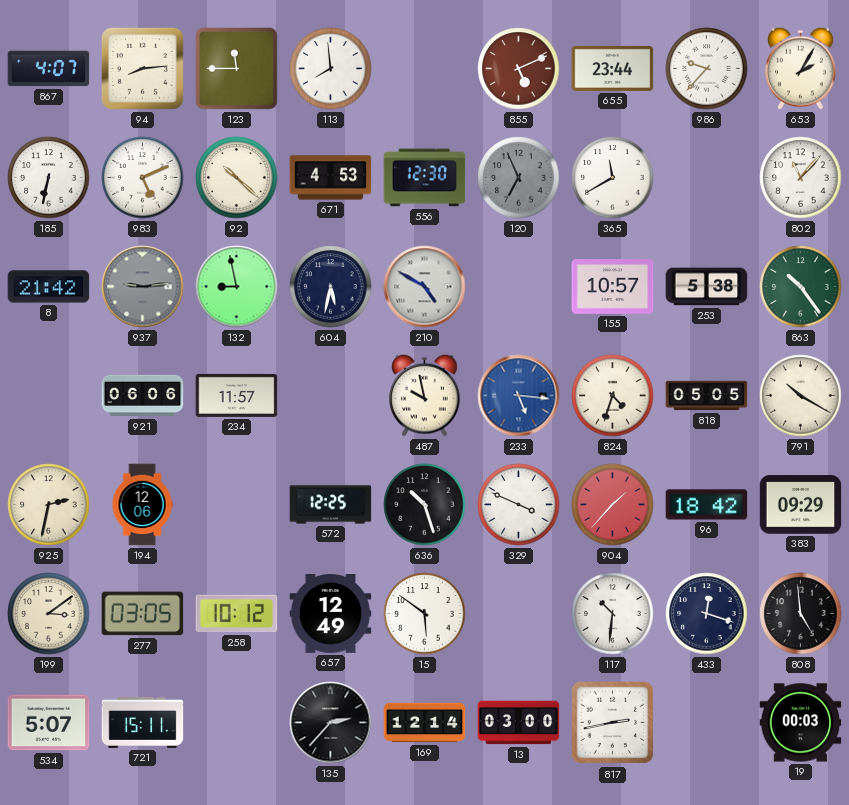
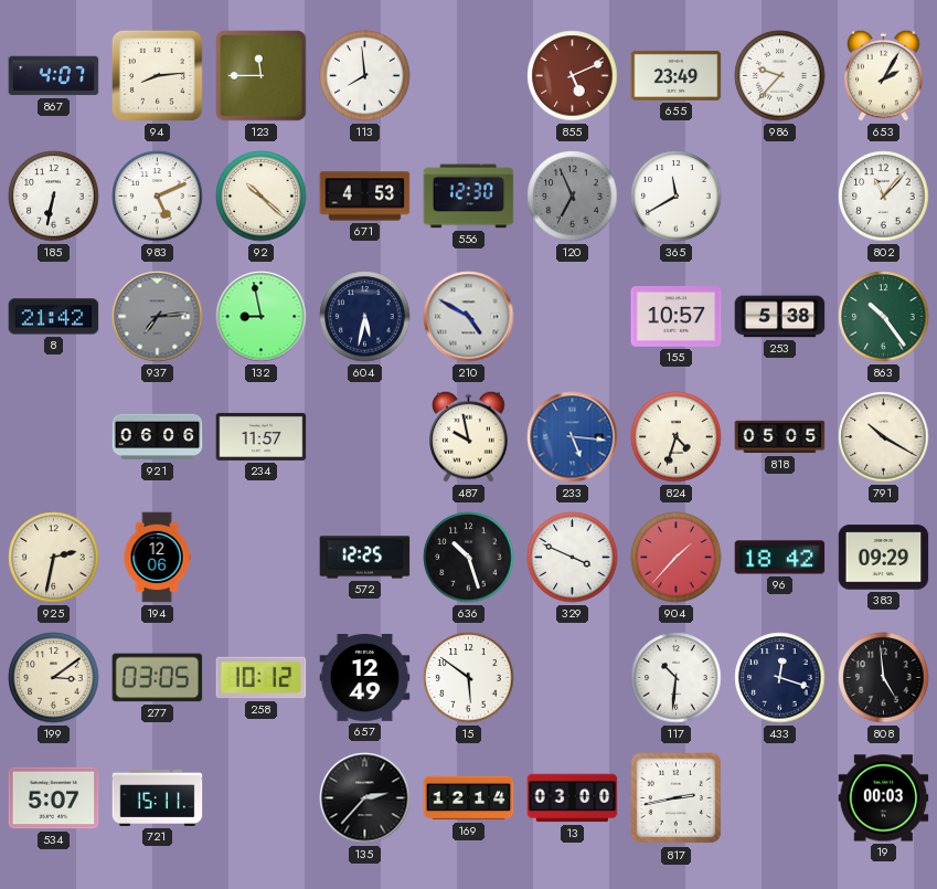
655: 23:44 -> 23:49
937: 9:14 -> 7:14
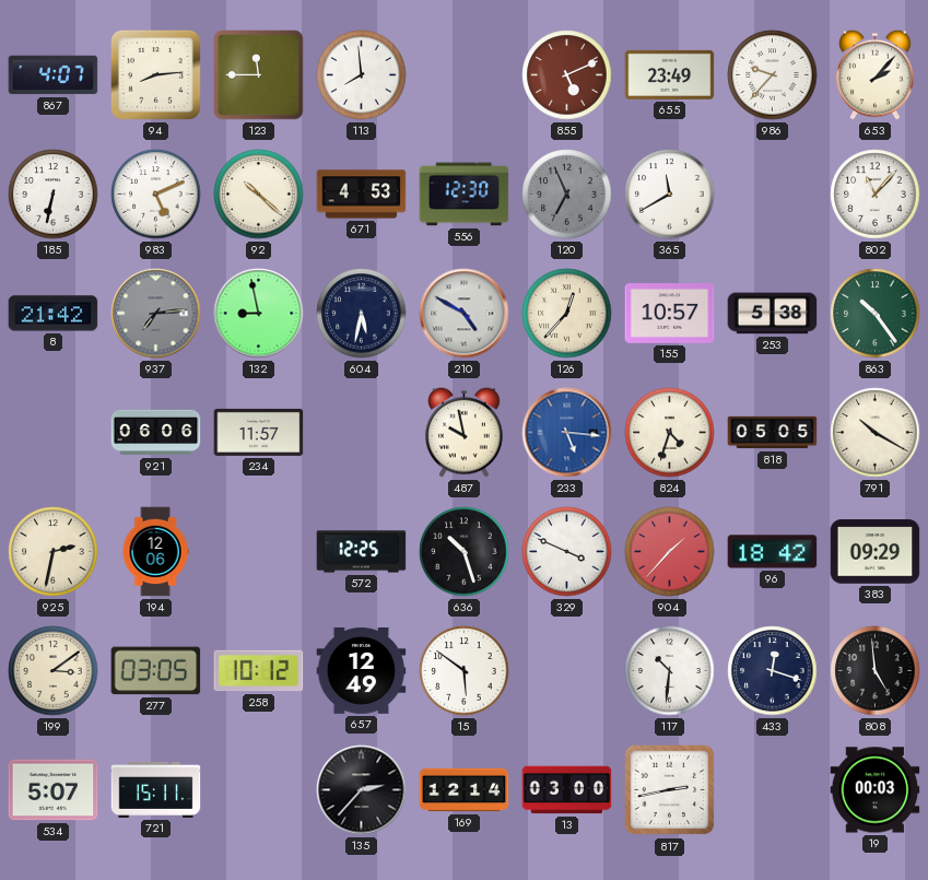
653: 2:05 -> 2:07
126: none -> 12:37
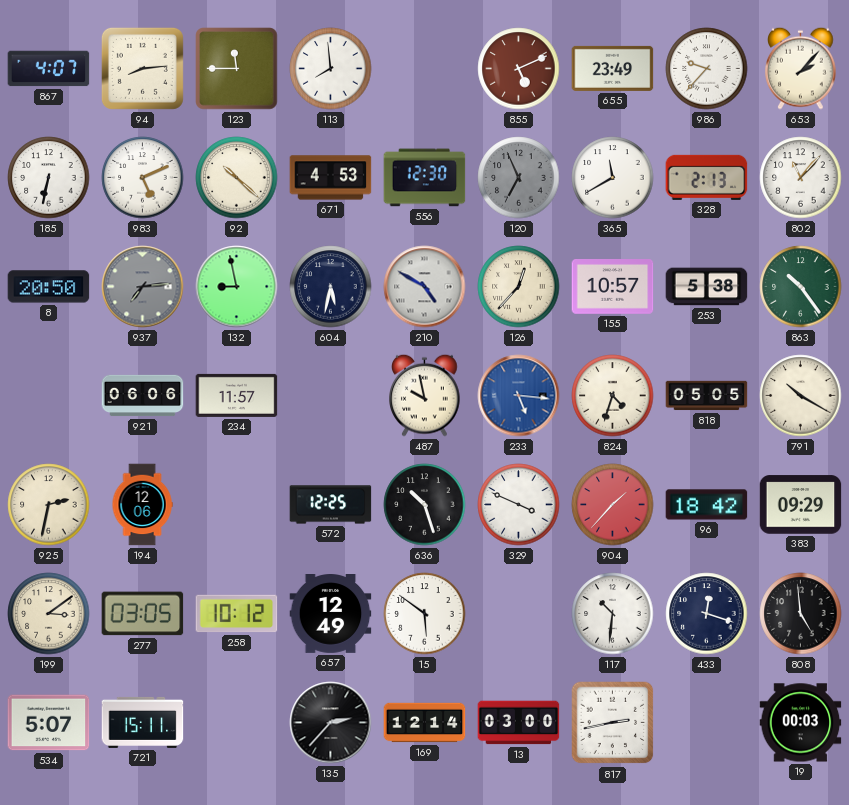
328: none -> 2:13
8: 21:42 -> 20:50
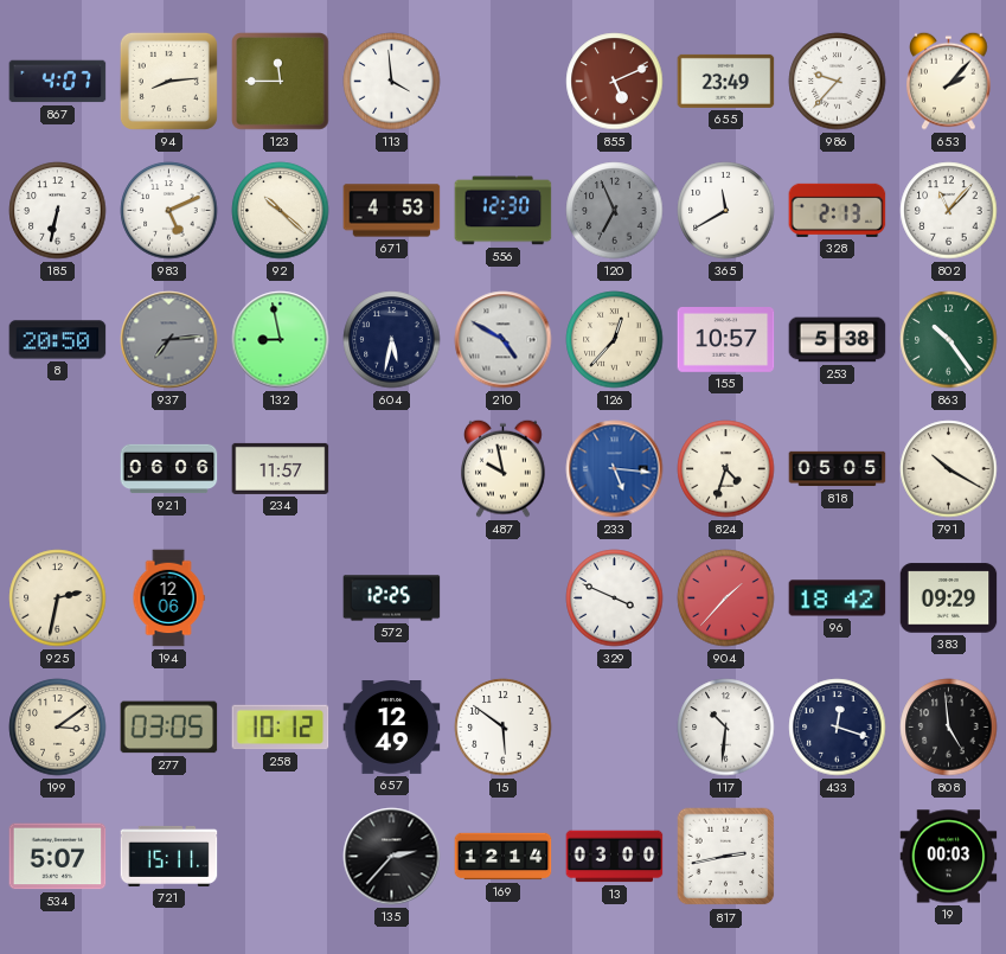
113: 7:59 -> 3:59
636: 10:27 -> none
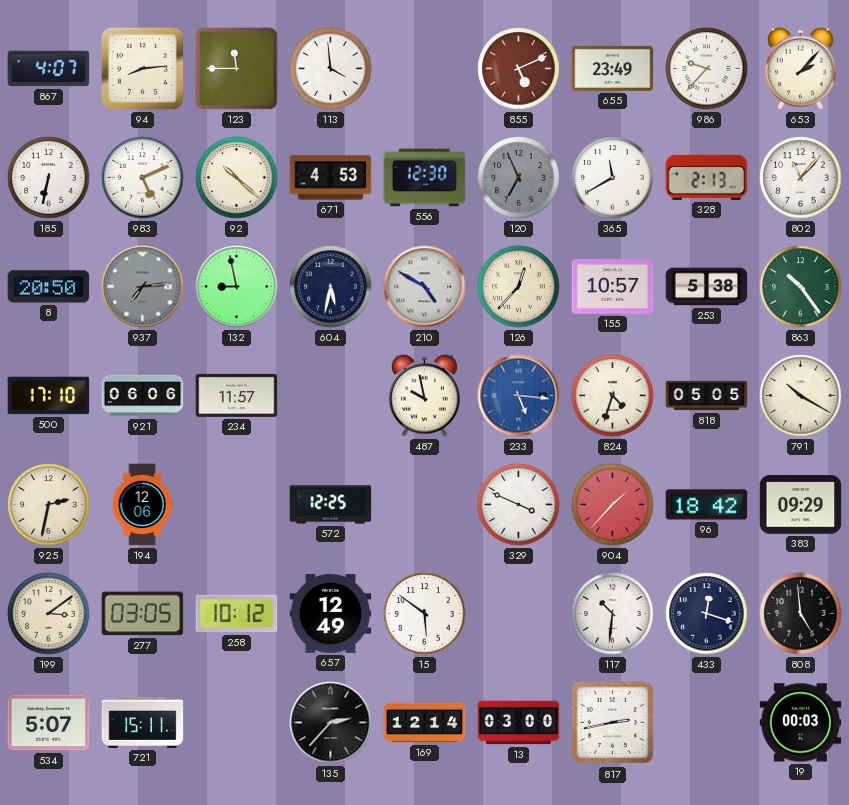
500: none -> 17:10
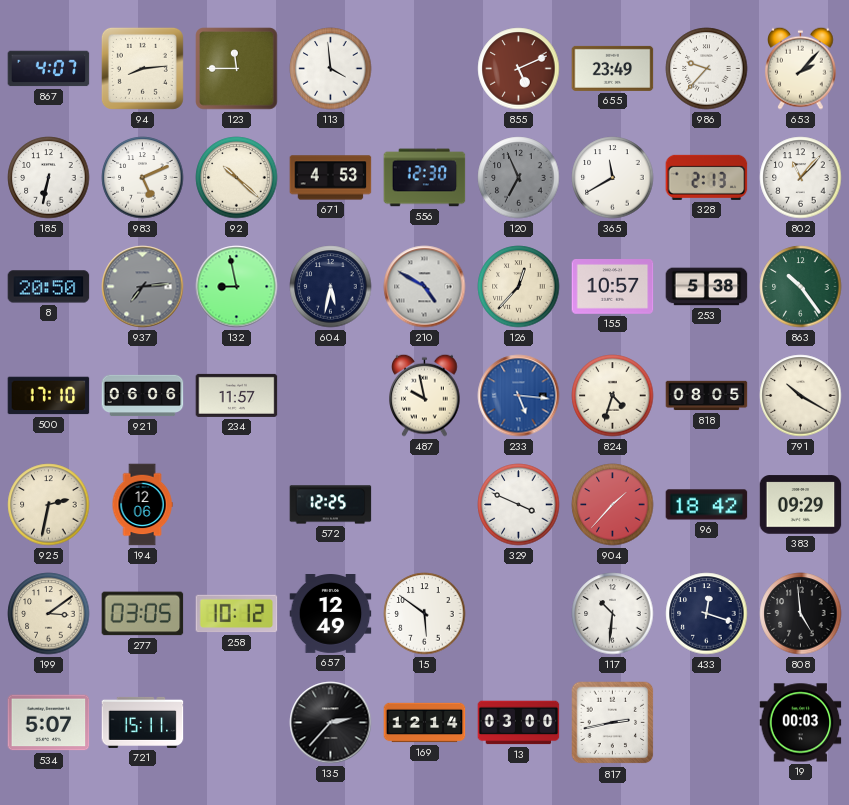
818: 05:05 -> 08:05
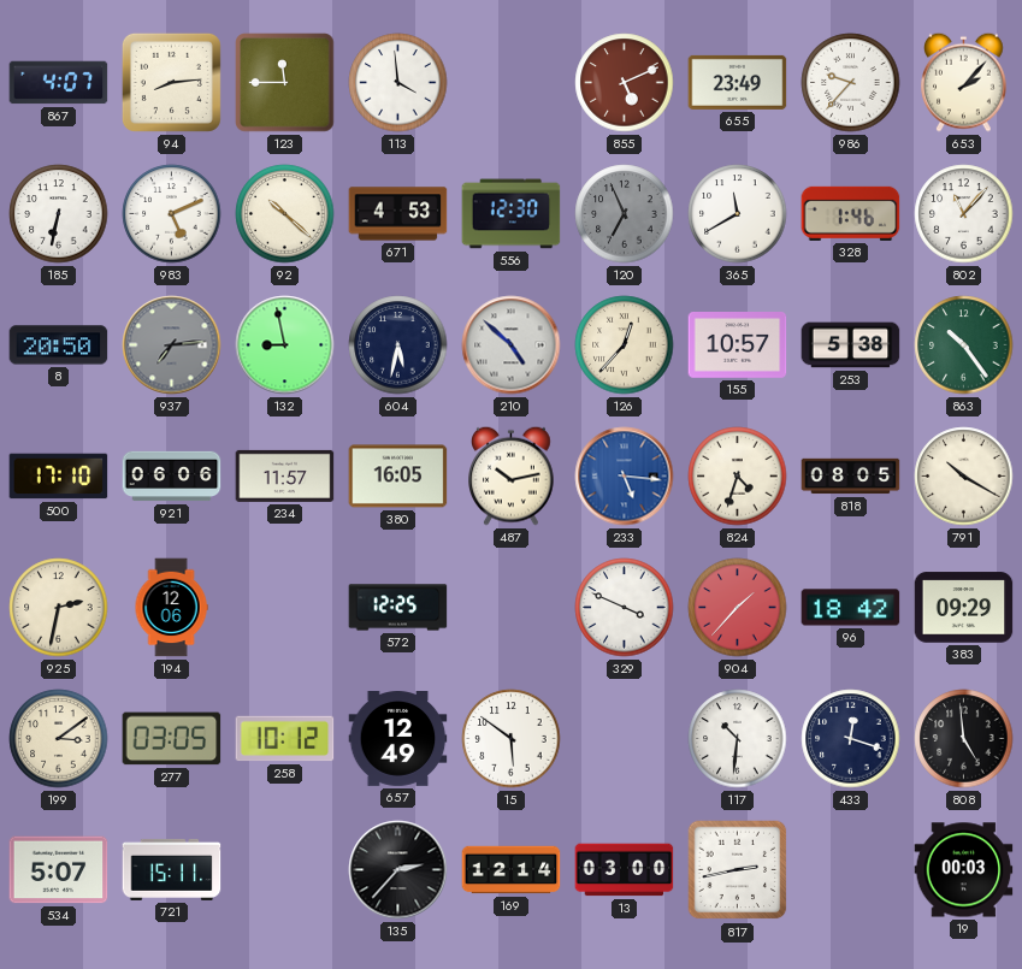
328: 2:13 -> 1:46
210: 4:50 -> 4:52
380: none -> 16:05
487: 9:58 -> 10:13
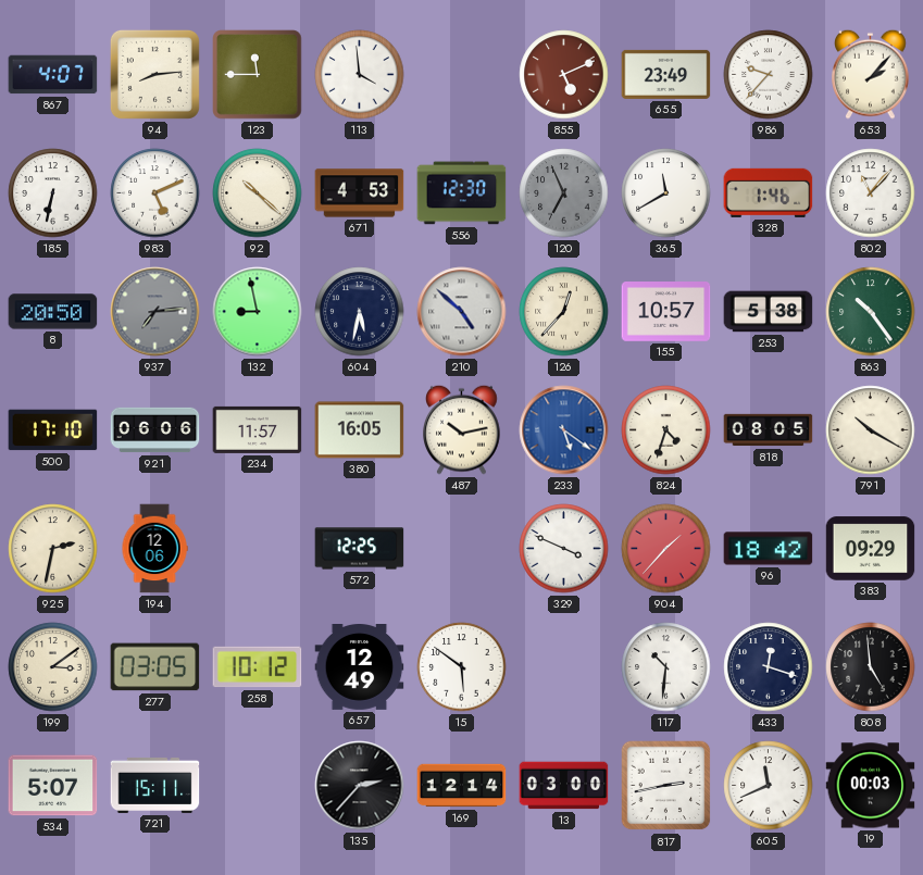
233: 5:16 -> 5:21
605: none -> 11:41
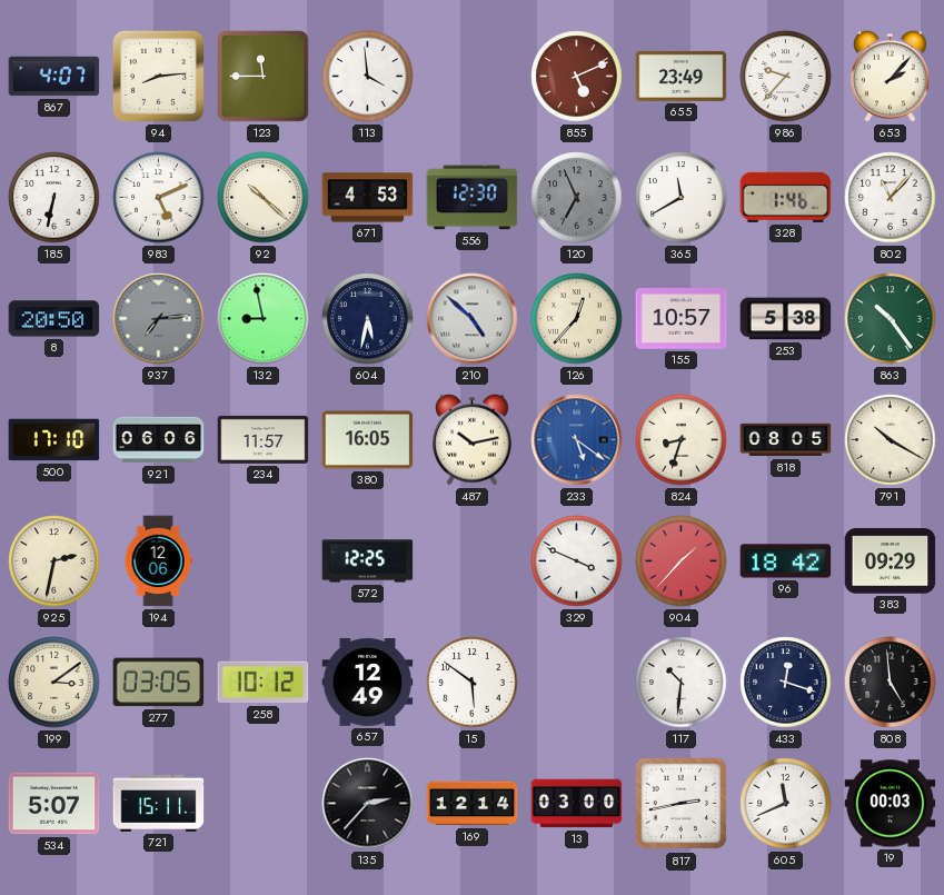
824: 4:33 -> 8:33
